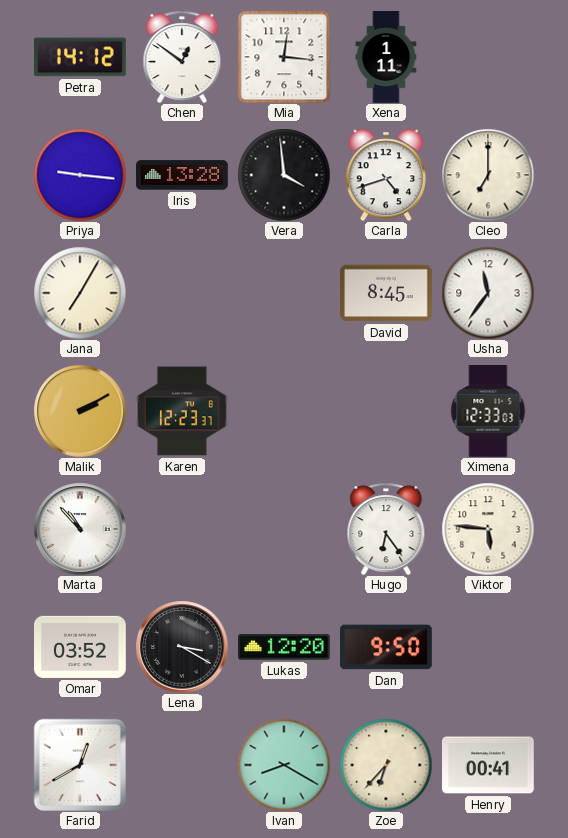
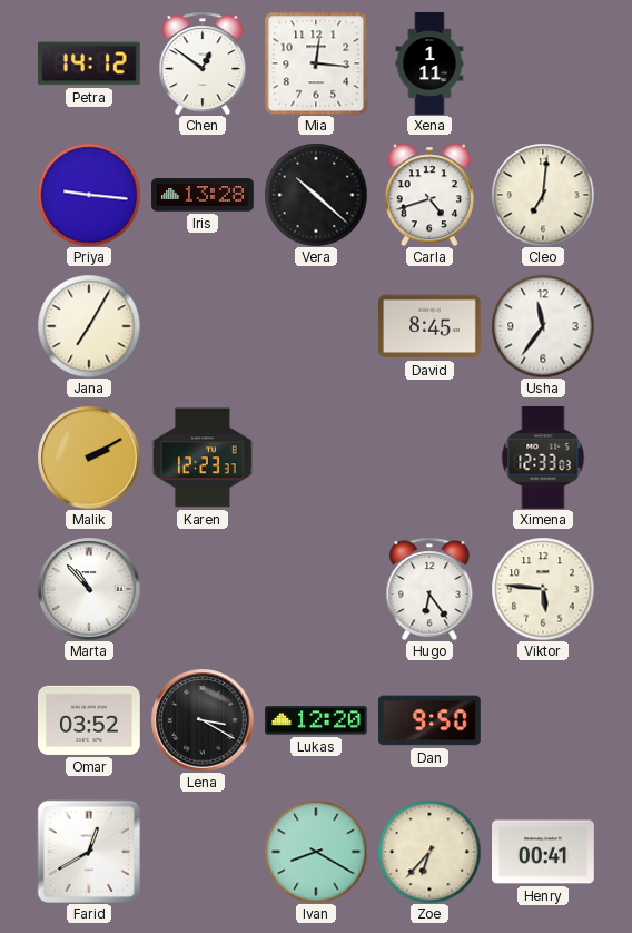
Vera: 3:59 -> 10:22
Cleo: 7:00 -> 7:01
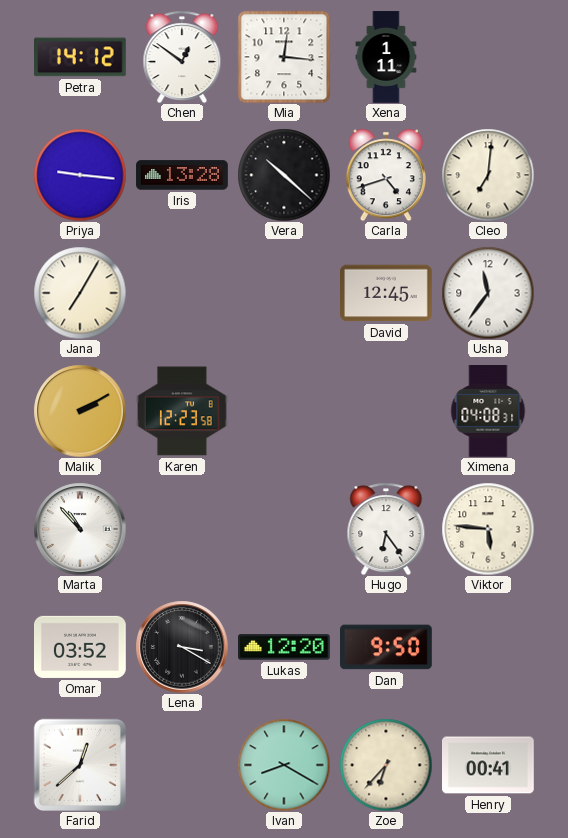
David: 8:45 -> 12:45
Karen: 12:23:37 -> 12:23:58
Ximena: 12:33 -> 04:08
Farid: 12:40 -> 12:38
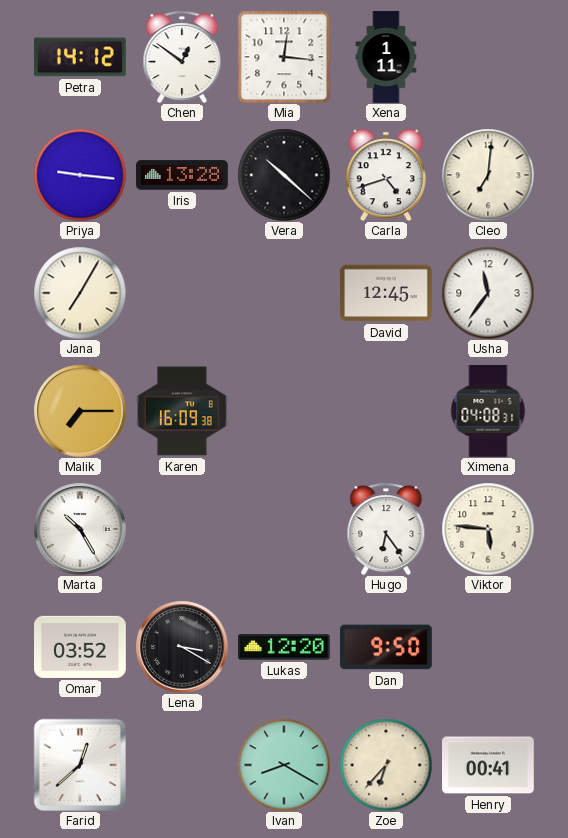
Malik: 2:10 -> 7:15
Karen: 12:23 -> 16:09
Marta: 10:53 -> 10:25
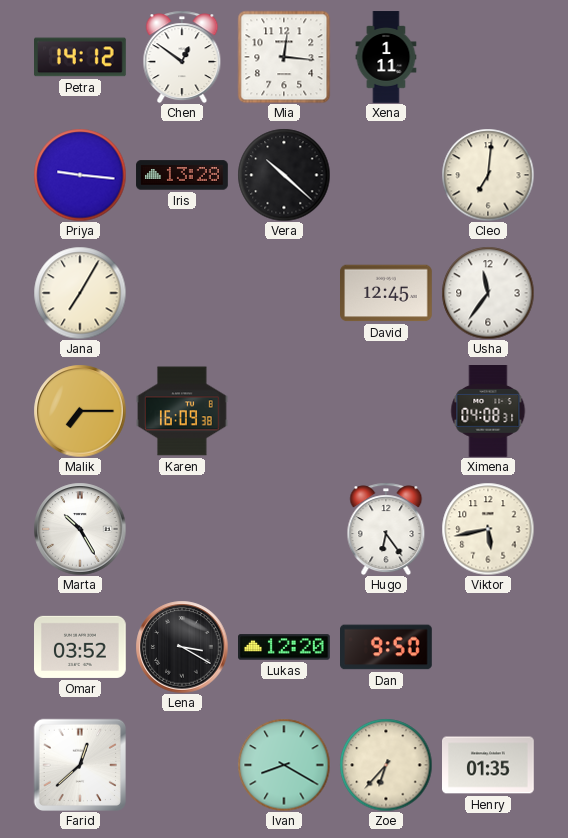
Carla: 4:42 -> none
Viktor: 5:46 -> 5:43
Henry: 00:41 -> 01:35
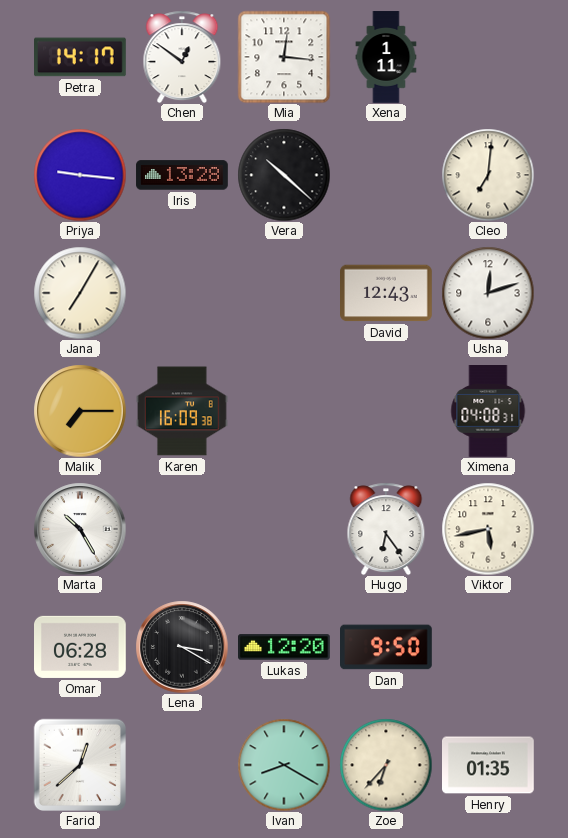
Petra: 14:12 -> 14:17
David: 12:45 -> 12:43
Usha: 11:36 -> 12:12
Omar: 03:52 -> 06:28
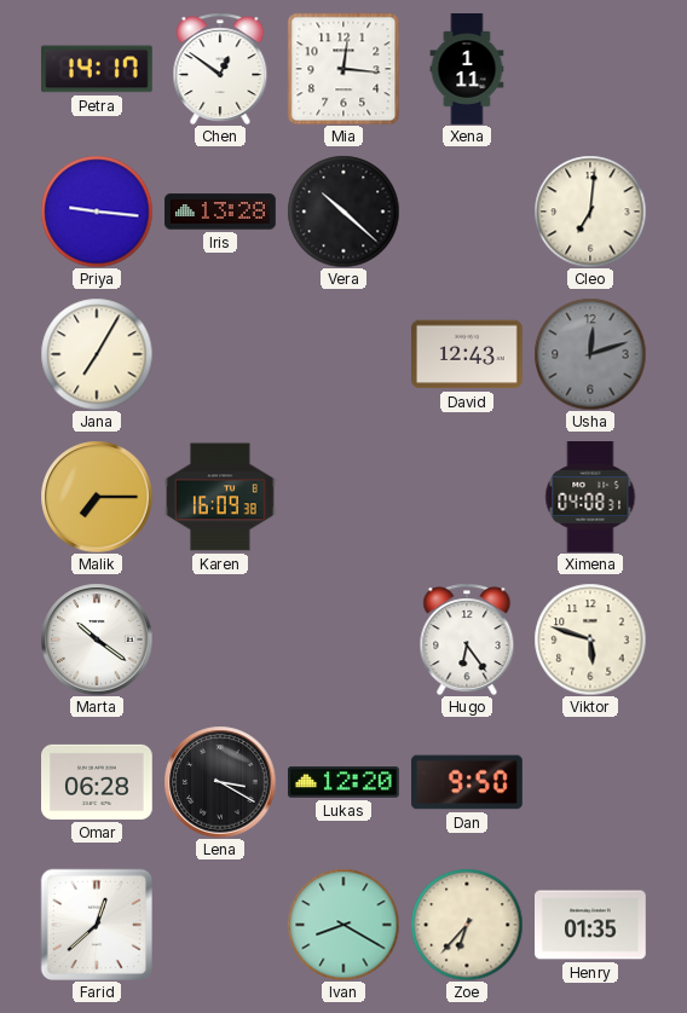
Usha dial: white -> grey
Marta: 10:25 -> 10:21
Viktor: 5:43 -> 5:48
